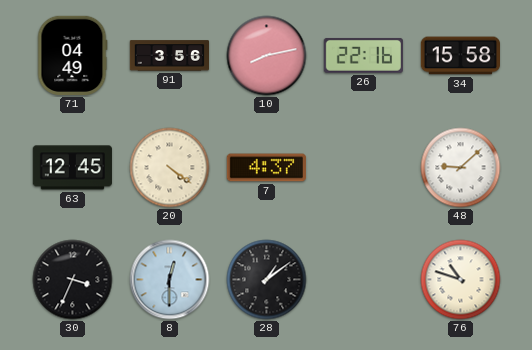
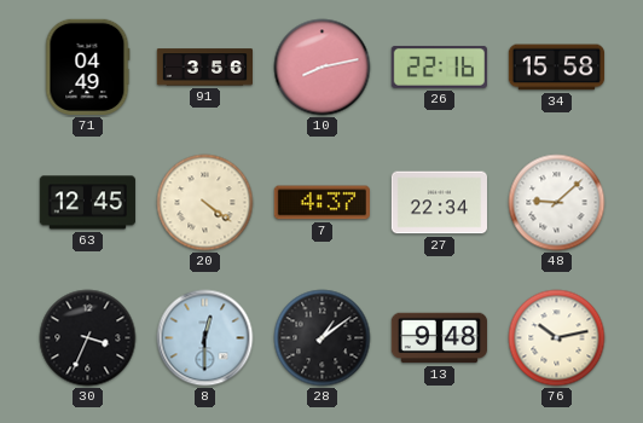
27: none -> 22:34
13: none -> 9:48
76: 10:48 -> 10:13
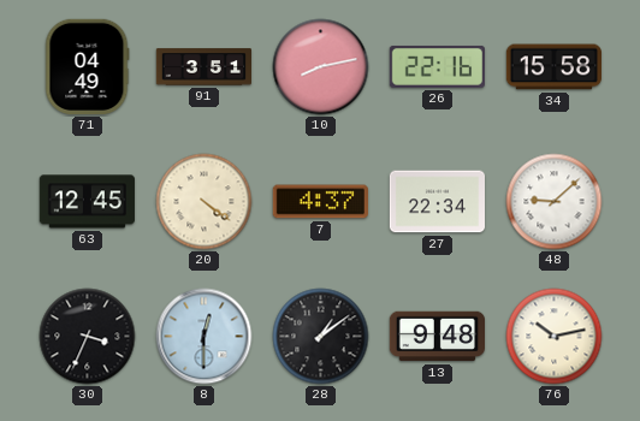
91: 3:56 -> 3:51
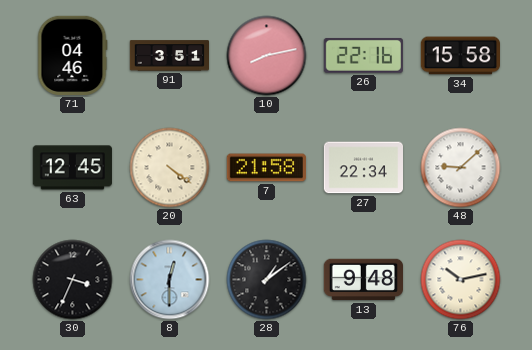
71: 04:49 -> 04:46
7: 4:37 -> 21:58
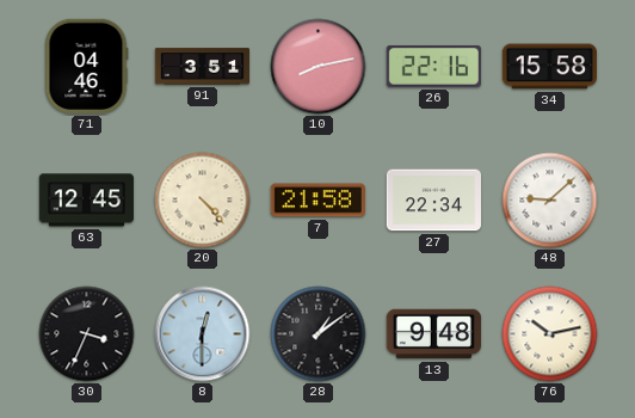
20: 4:21 -> 4:23
